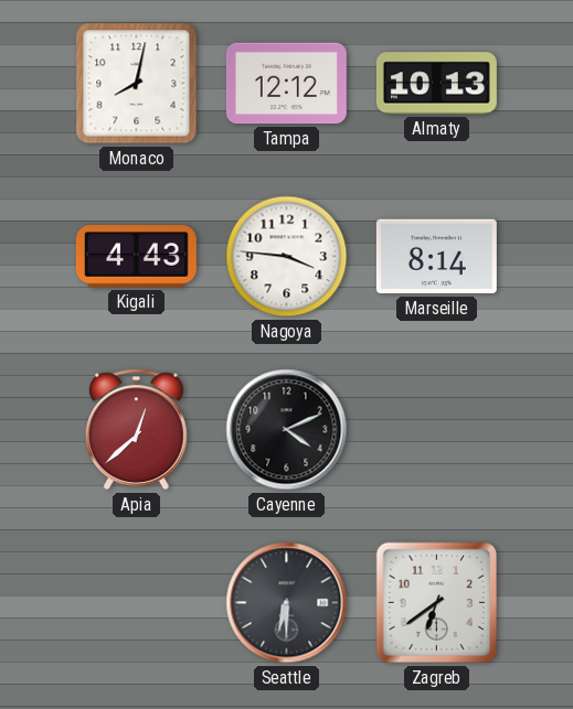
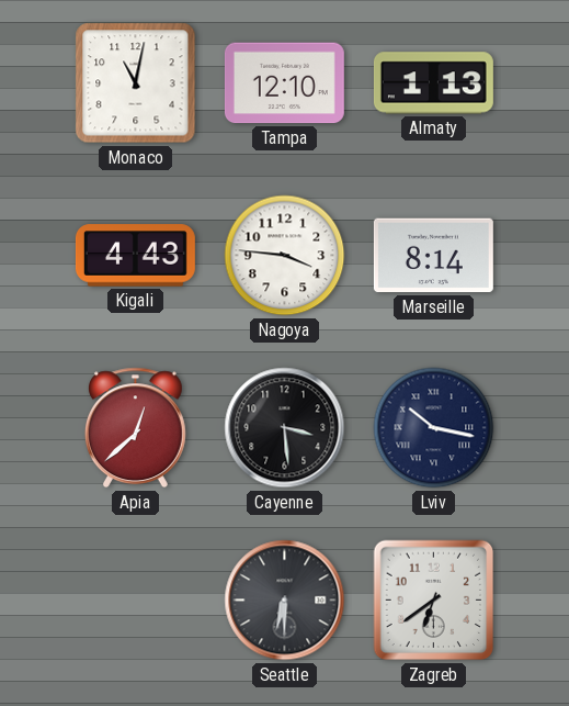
Monaco: 8:02 -> 11:02
Tampa: 12:12 -> 12:10
Almaty: 10:13 -> 1:13
Cayenne: 4:11 -> 3:29
Lviv: none -> 10:17
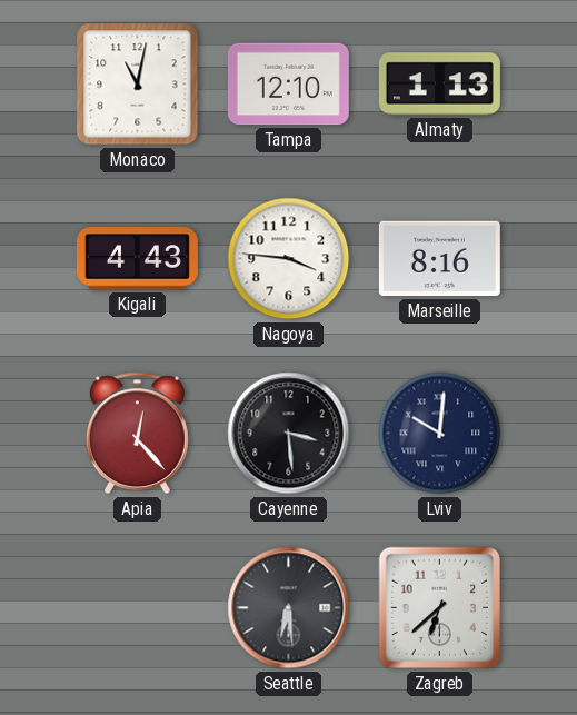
Marseille: 8:14 -> 8:16
Apia: 12:38 -> 12:23
Lviv: 10:17 -> 10:01
Seattle: 6:30 -> 6:29
Zagreb: 6:39 -> 6:38
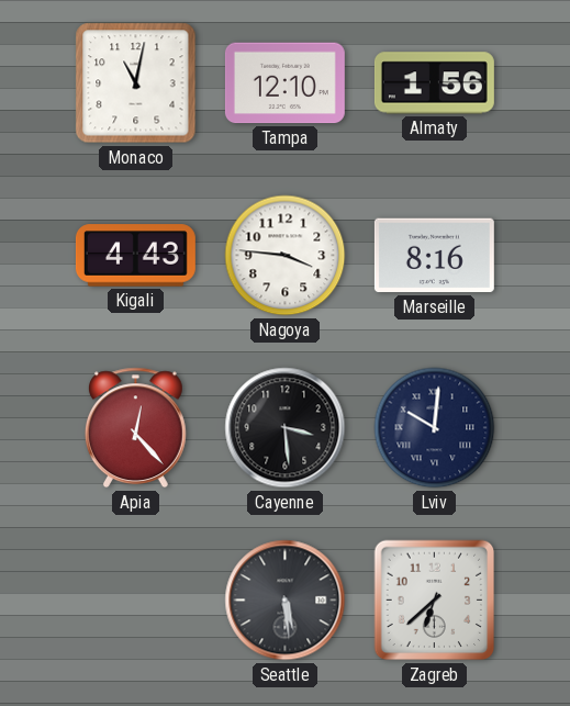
Almaty: 1:13 -> 1:56
Seattle: 6:29 -> 5:29
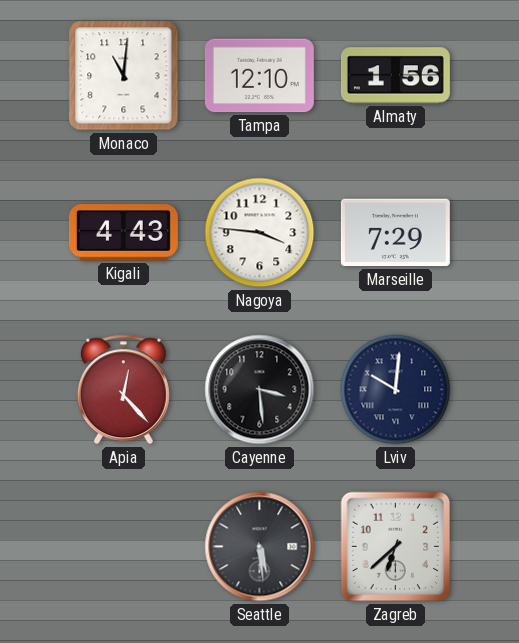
Monaco: 11:02 -> 11:01
Marseille: 8:16 -> 7:29
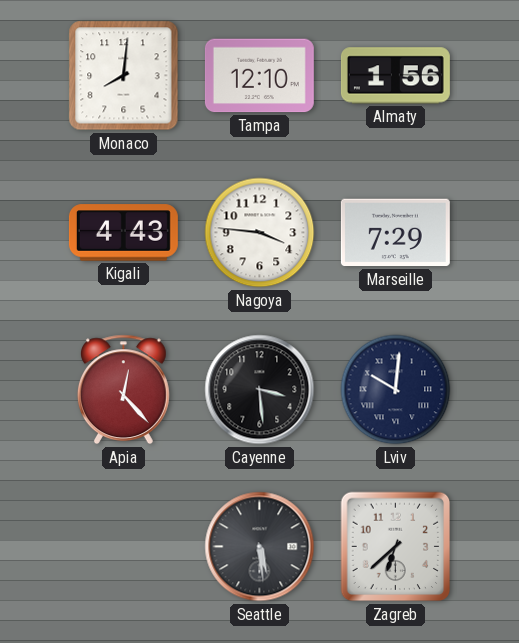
Monaco: 11:01 -> 8:01
